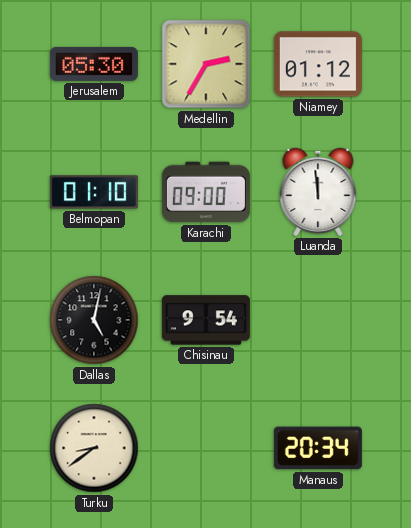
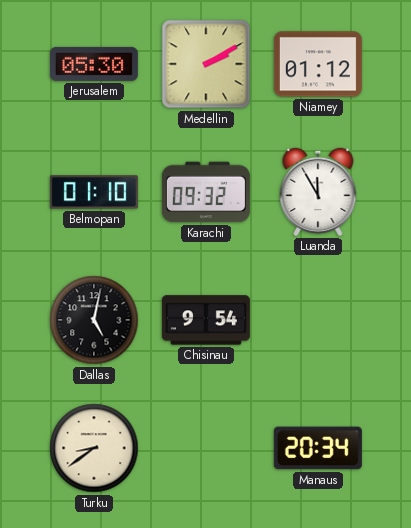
Medellin: 2:35 -> 2:10
Karachi: 09:00 -> 09:32
Luanda: 11:59 -> 11:55
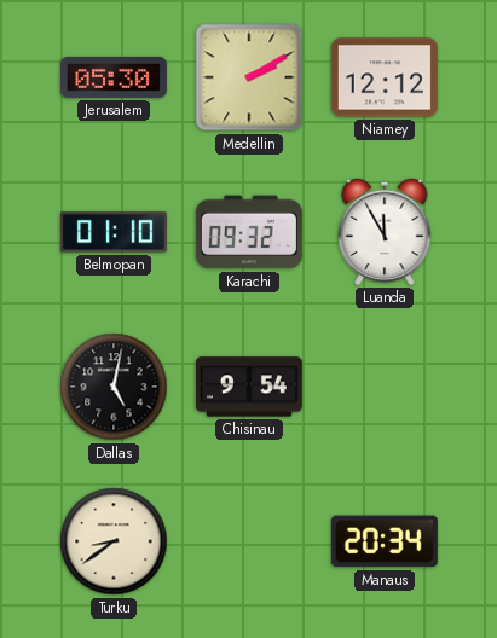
Niamey: 01:12 -> 12:12
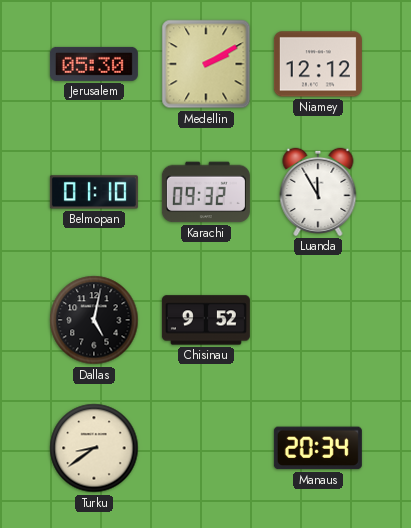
Chisinau: 9:54 -> 9:52
